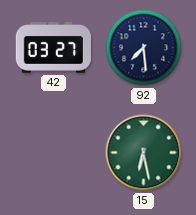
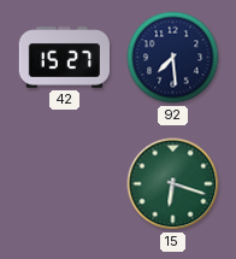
42: 03:27 -> 15:27
15: 6:28 -> 6:18
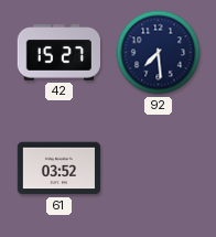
61: none -> 03:52
15: 6:18 -> none
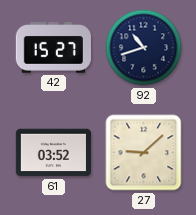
92: 7:29 -> 10:42
27: none -> 9:08
